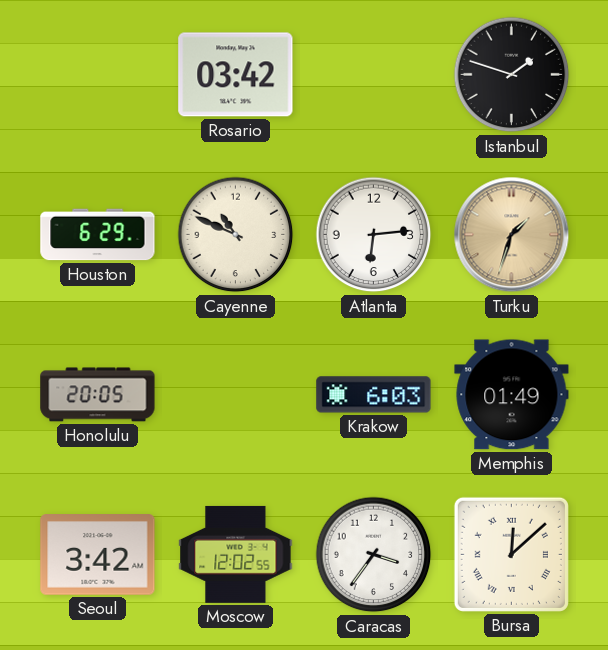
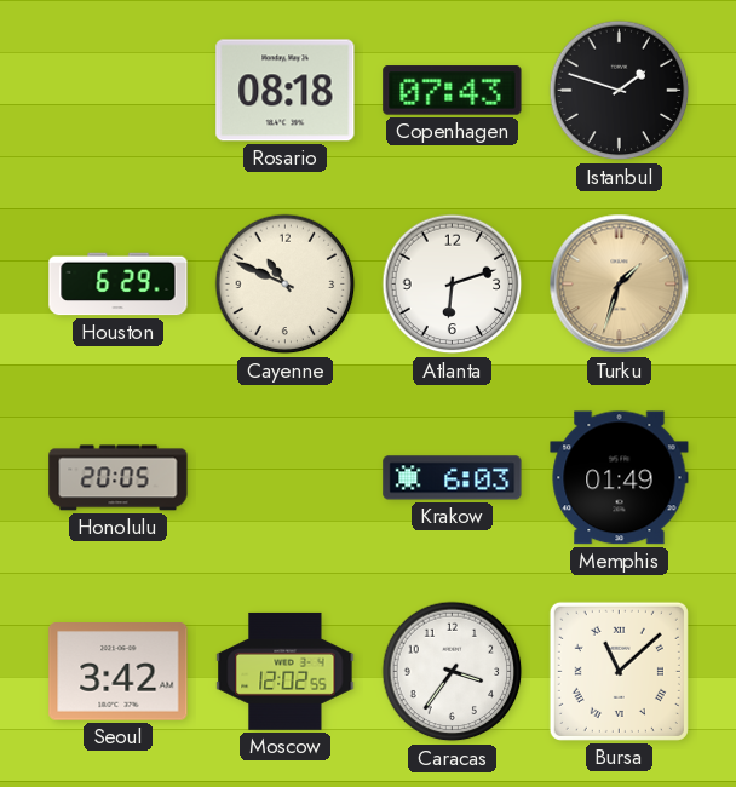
Rosario: 03:42 -> 08:18
Copenhagen: none -> 07:43
Atlanta: 6:14 -> 6:12
Bursa: 12:08 -> 11:08
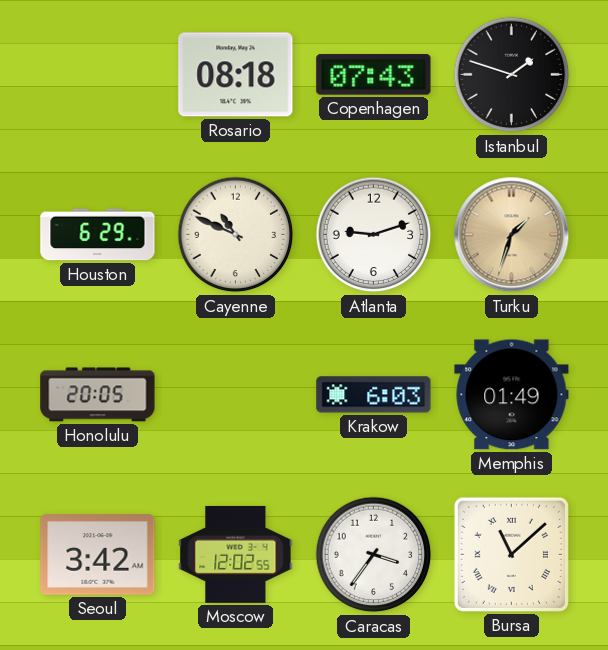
Atlanta: 6:12 -> 9:12
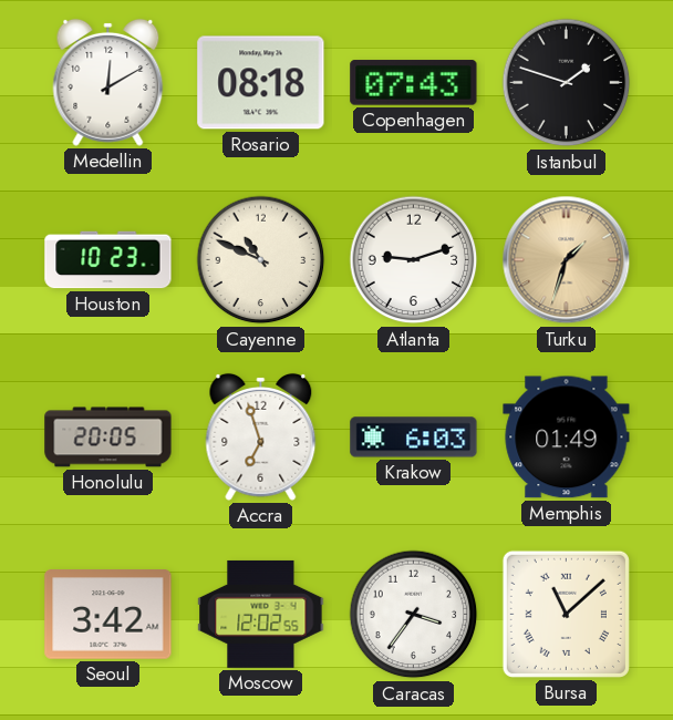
Medellin: none -> 12:10
Houston: 6:29 -> 10:23
Accra: none -> 6:57
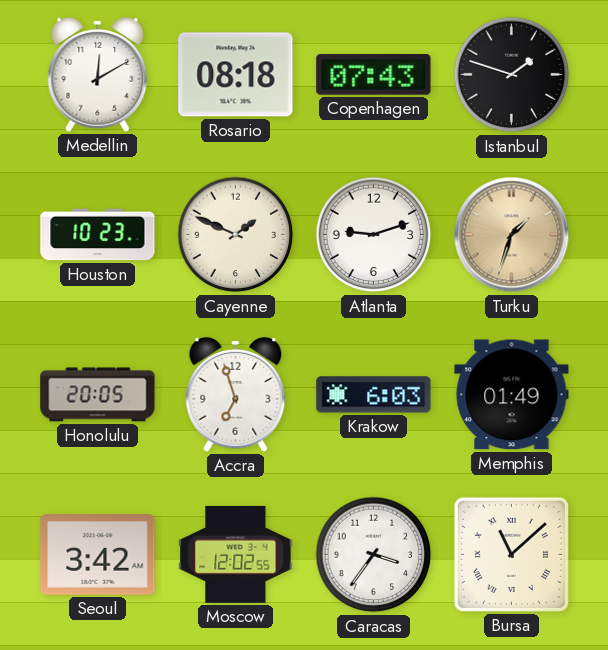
Cayenne: 10:49 -> 1:49
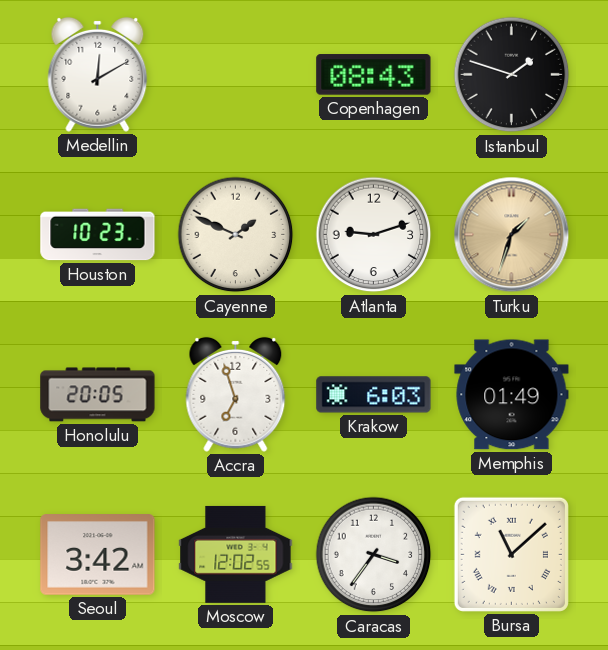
Rosario: 08:18 -> none
Copenhagen: 07:43 -> 08:43
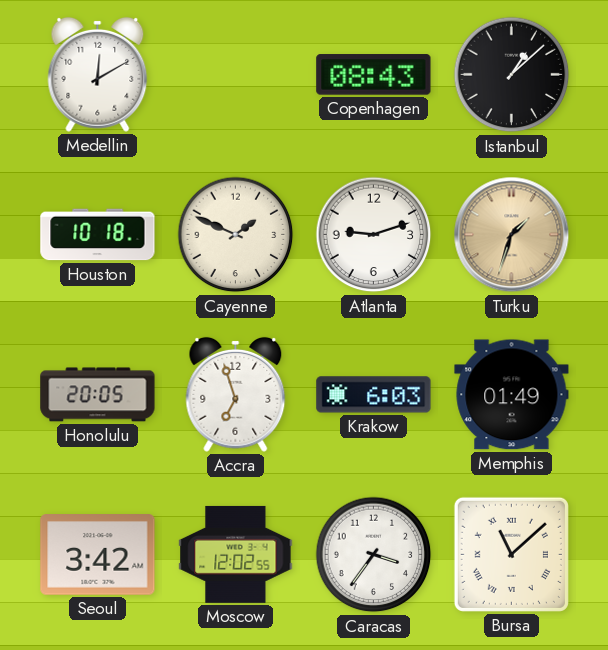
Istanbul: 1:48 -> 1:08
Houston: 10:23 -> 10:18
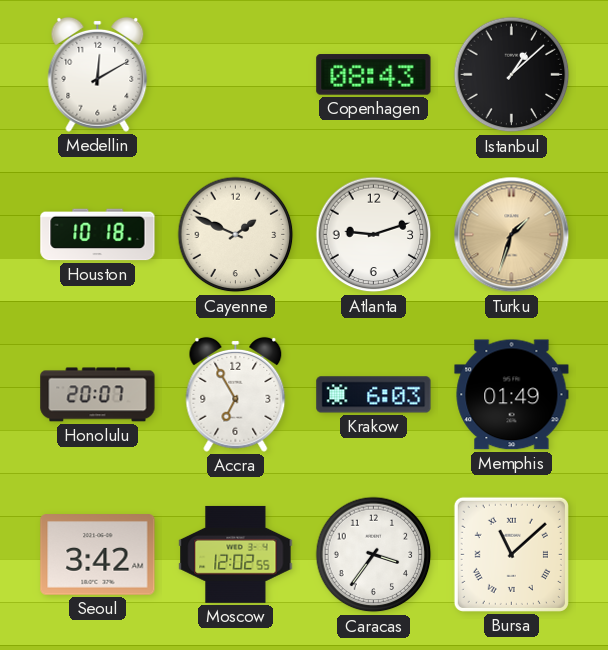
Honolulu: 20:05 -> 20:07
Accra: 6:57 -> 6:55
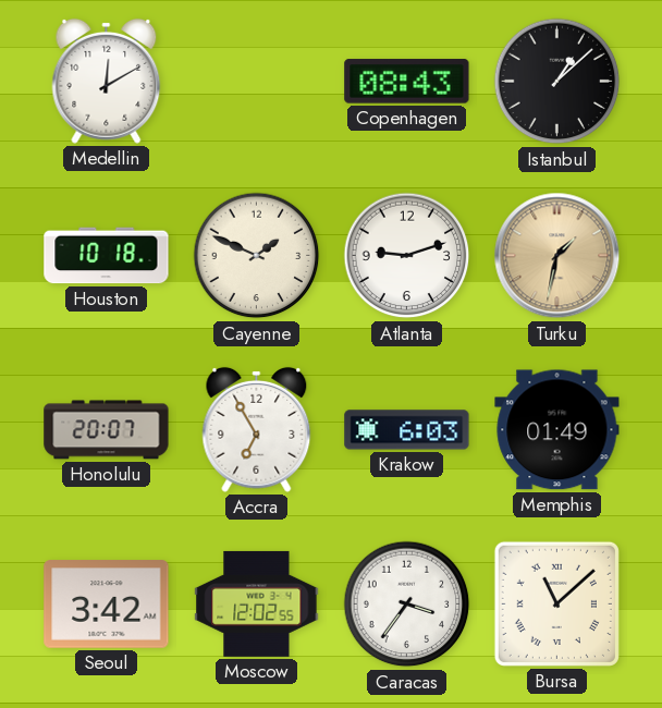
Turku: 1:33 -> 1:32
